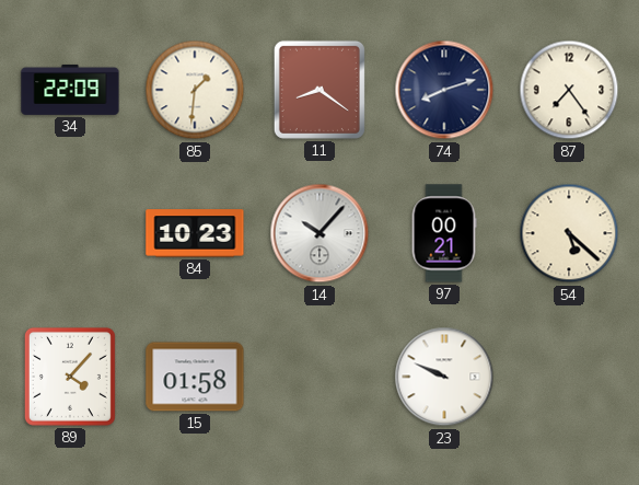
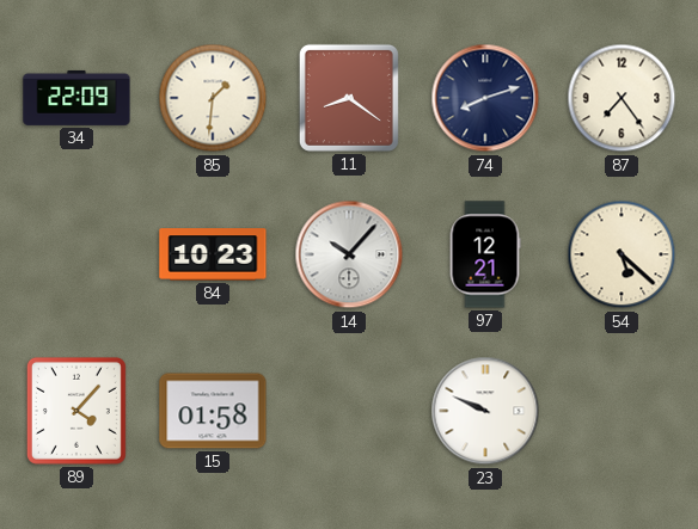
97: 00:21 -> 12:21
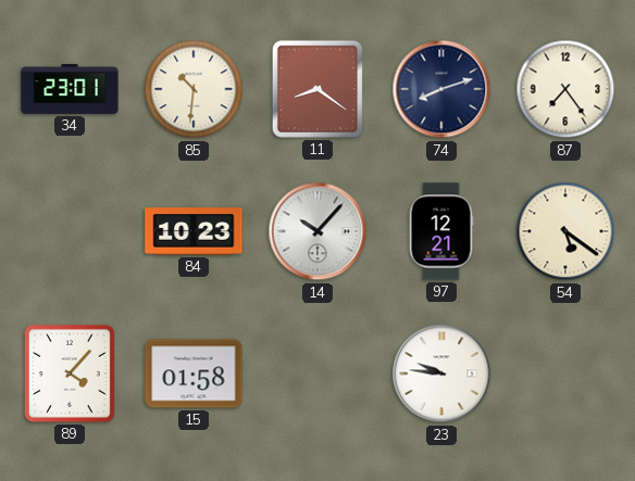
34: 22:09 -> 23:01
85: 1:31 -> 10:31
54: 5:22 -> 5:21
23: 9:49 -> 9:46
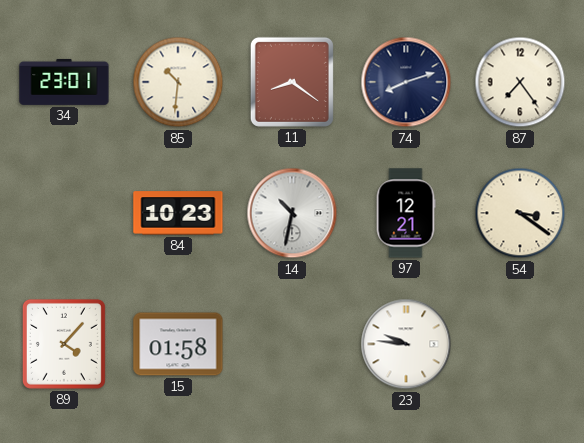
14: 10:07 -> 10:32
54: 5:21 -> 3:21
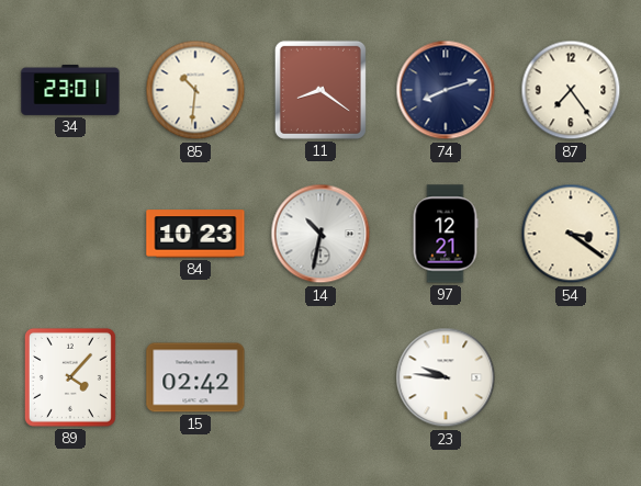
15: 01:58 -> 02:42
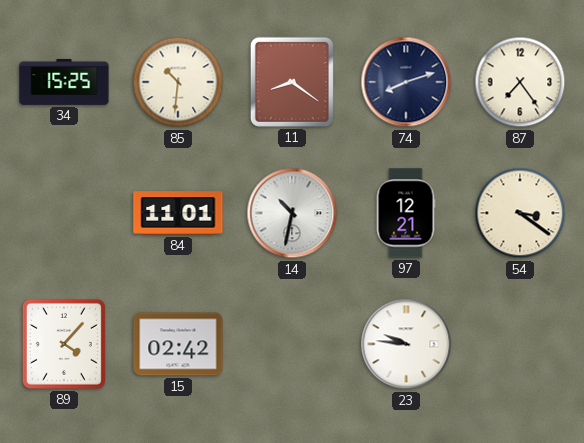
34: 23:01 -> 15:25
84: 10:23 -> 11:01
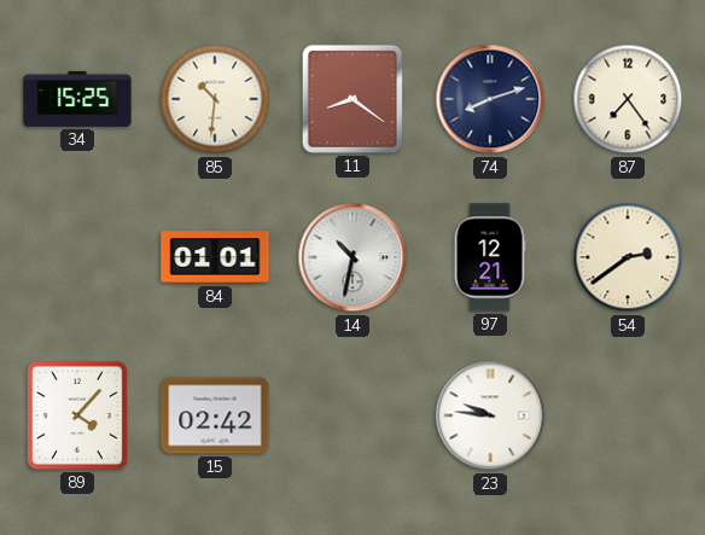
84: 11:01 -> 01:01
54: 3:21 -> 2:39
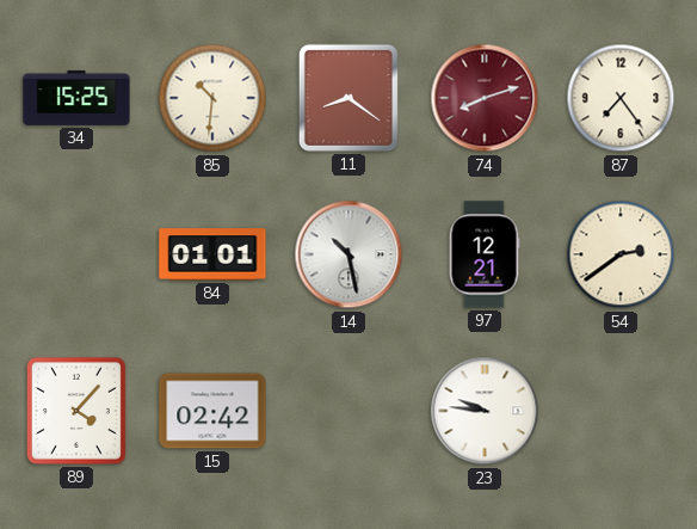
74 dial: navy -> burgundy
14: 10:32 -> 10:28
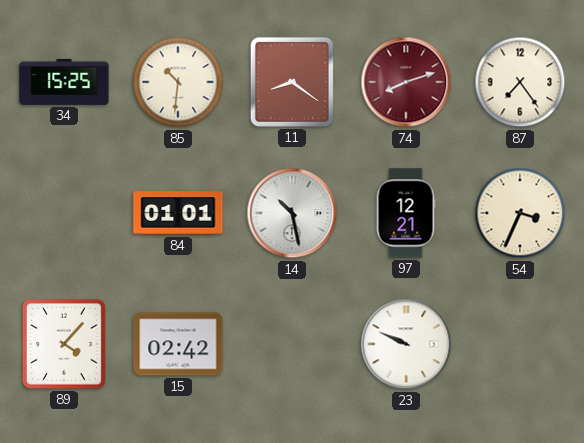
54: 2:39 -> 3:34
23: 9:46 -> 9:49
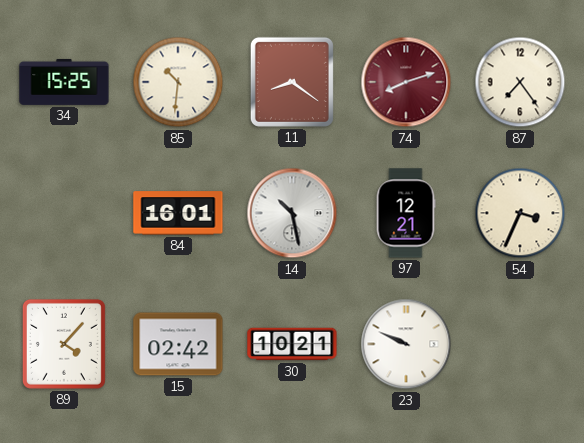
84: 01:01 -> 16:01
30: none -> 10:21
